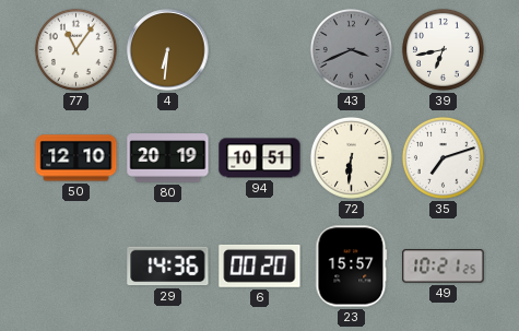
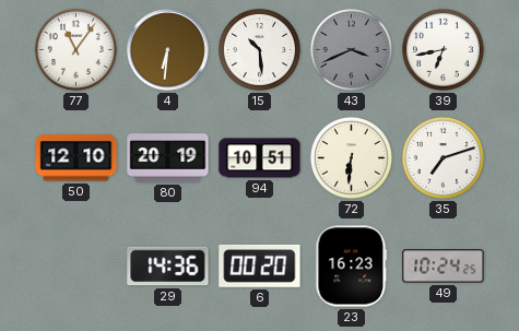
15: none -> 10:29
23: 15:57 -> 16:23
49: 10:21 -> 10:24
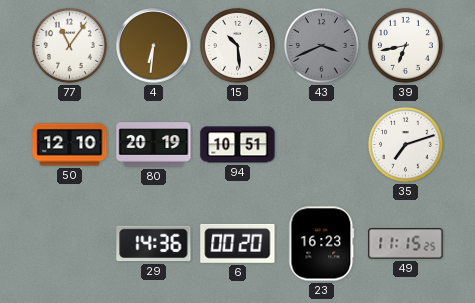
72: 6:31 -> none
49: 10:24 -> 11:15
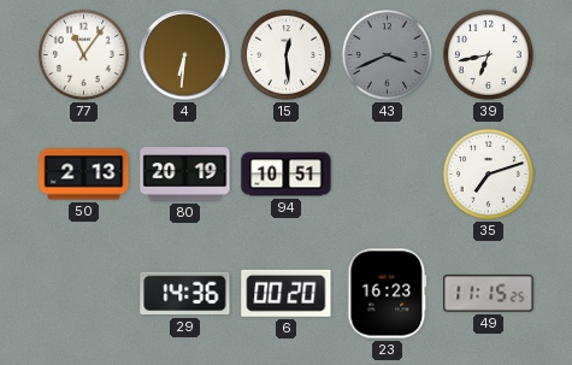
15: 10:29 -> 12:29
50: 12:10 -> 2:13
